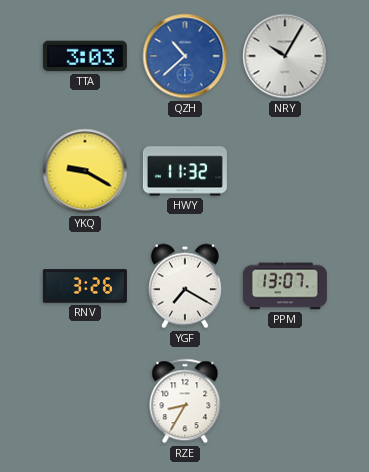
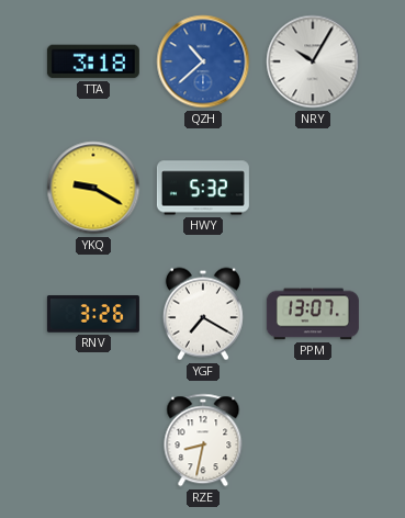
TTA: 3:03 -> 3:18
HWY: 11:32 -> 5:32
RZE: 8:35 -> 8:32
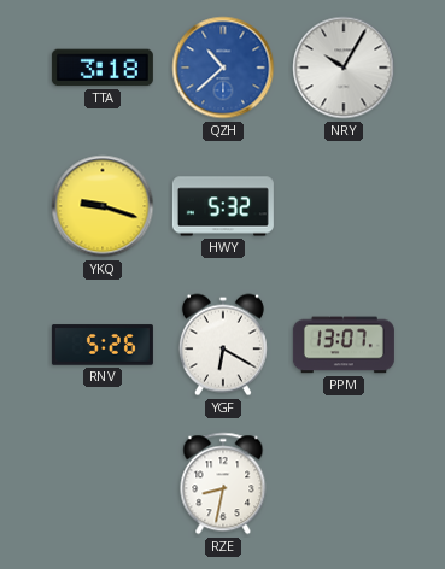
YKQ: 9:20 -> 9:18
RNV: 3:26 -> 5:26
YGF: 7:20 -> 6:20
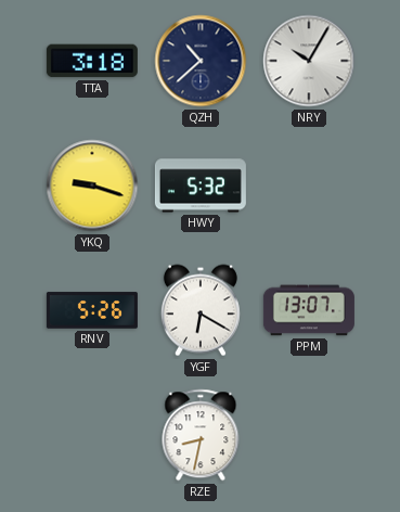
QZH dial: blue -> navy
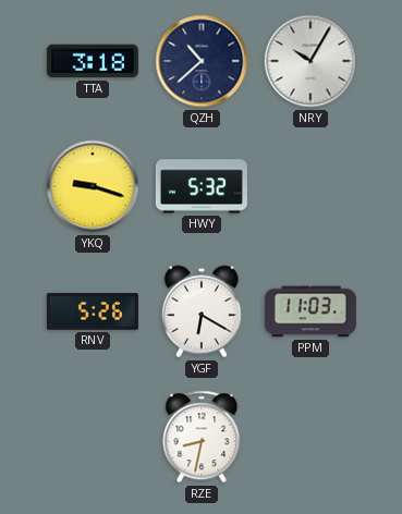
PPM: 13:07 -> 11:03
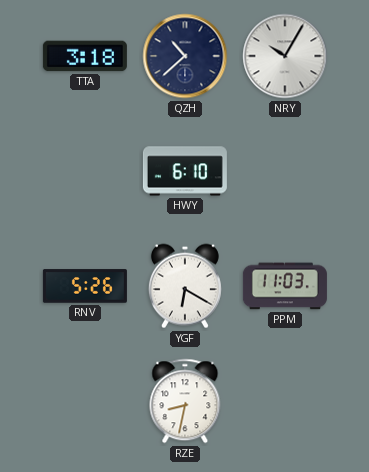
YKQ: 9:18 -> none
HWY: 5:32 -> 6:10
